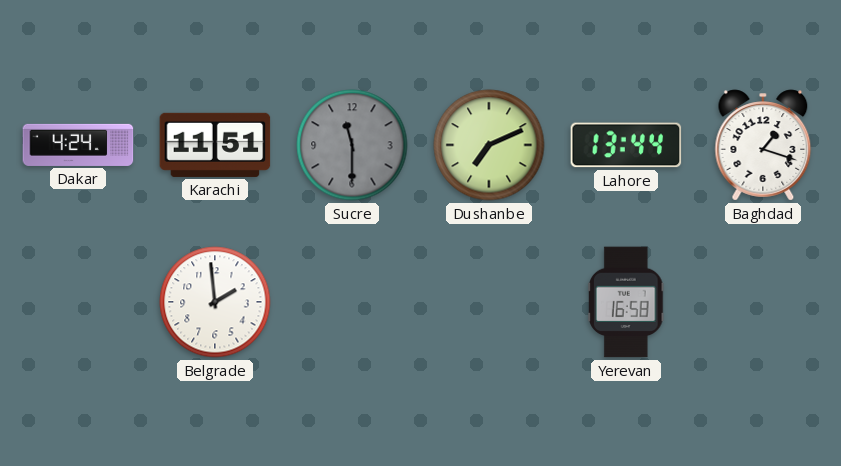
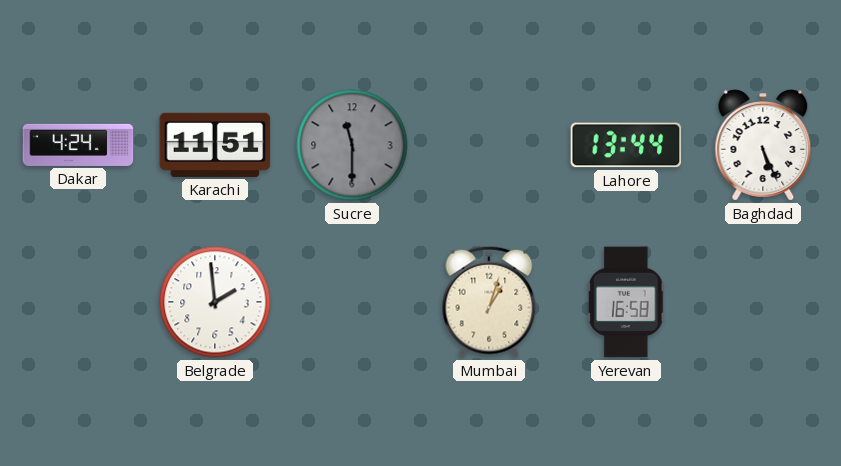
Dushanbe: 7:11 -> none
Baghdad: 1:18 -> 5:26
Mumbai: none -> 1:03
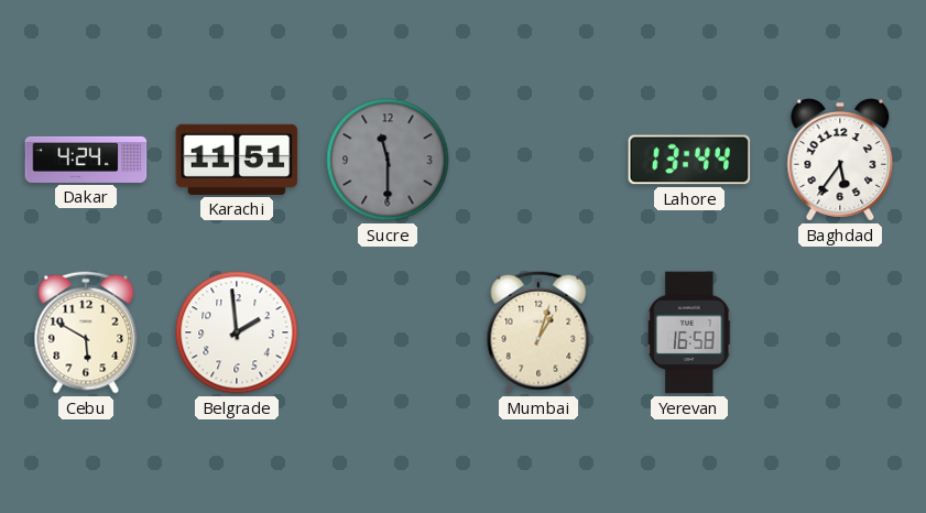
Baghdad: 5:26 -> 5:36
Cebu: none -> 5:50
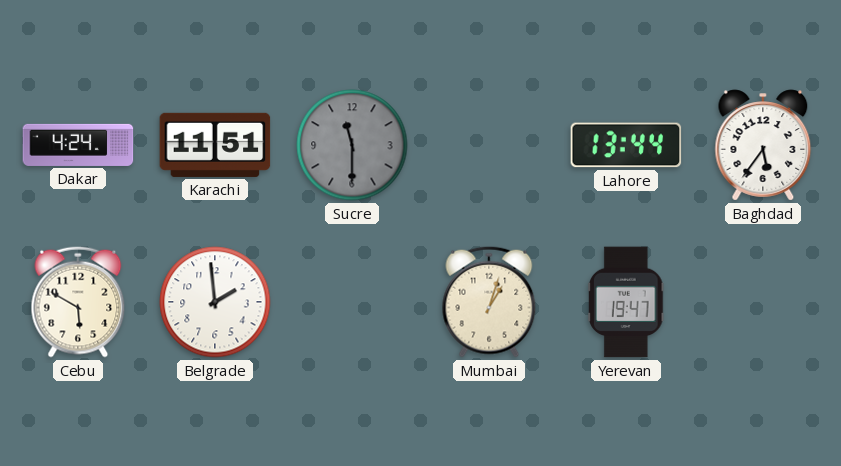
Yerevan: 16:58 -> 19:47
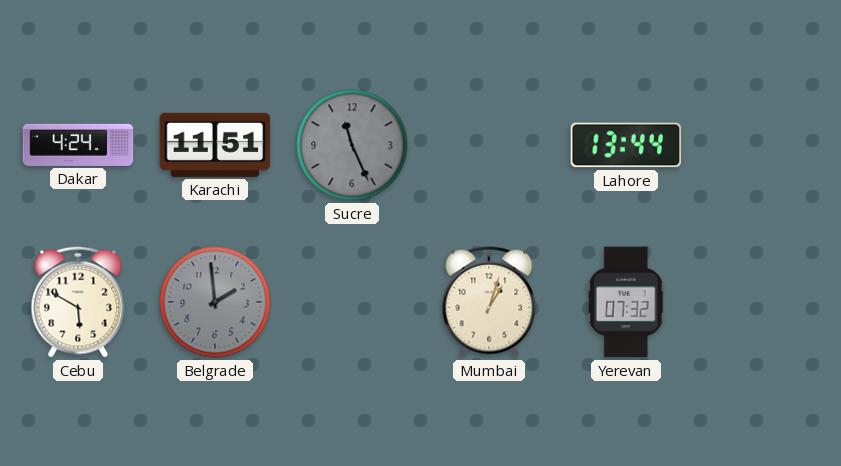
Sucre: 11:30 -> 11:26
Baghdad: 5:36 -> none
Belgrade dial: white -> grey
Yerevan: 19:47 -> 07:32
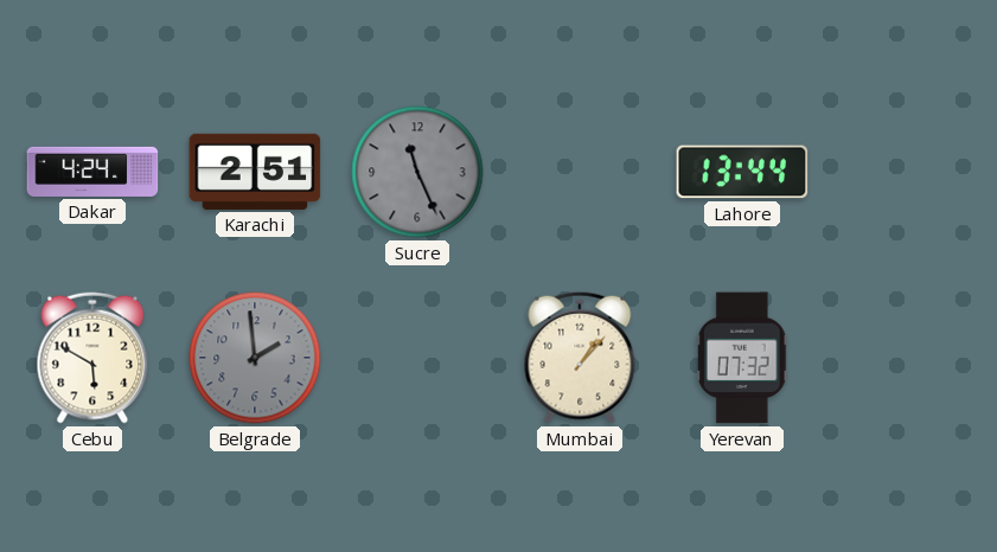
Karachi: 11:51 -> 2:51
Mumbai: 1:03 -> 1:07
